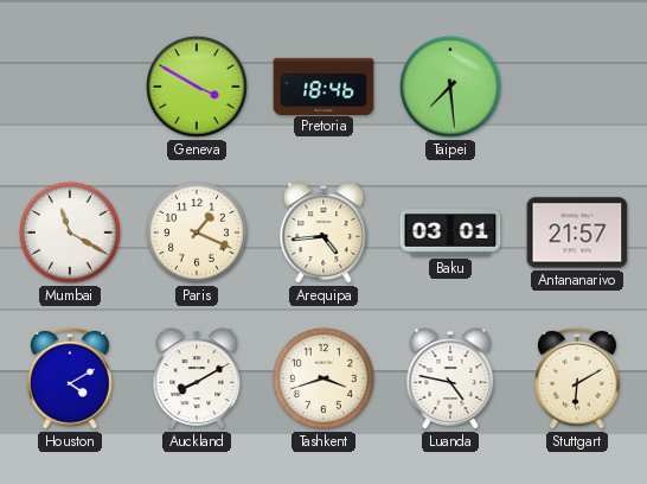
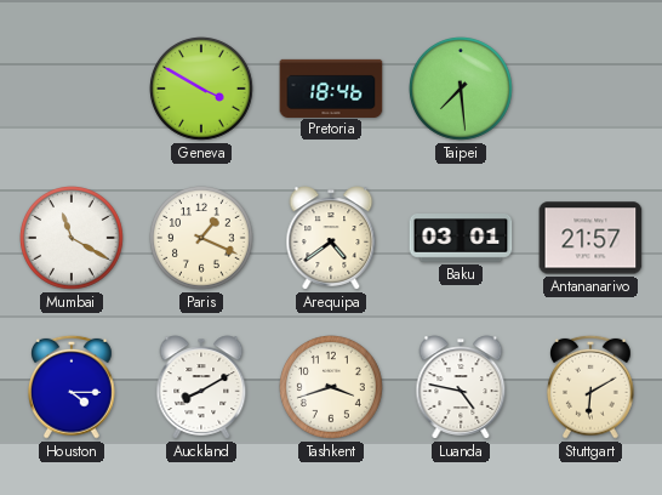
Arequipa: 4:44 -> 4:39
Houston: 4:10 -> 4:15
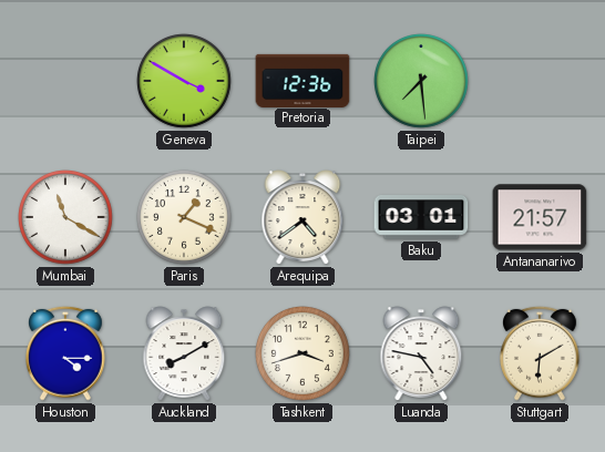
Pretoria: 18:46 -> 12:36
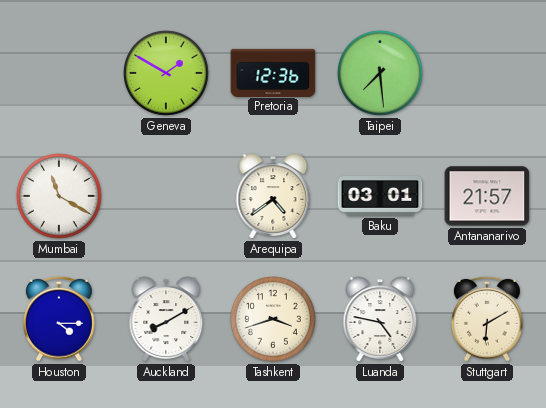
Geneva: 3:50 -> 1:50
Paris: 1:19 -> none
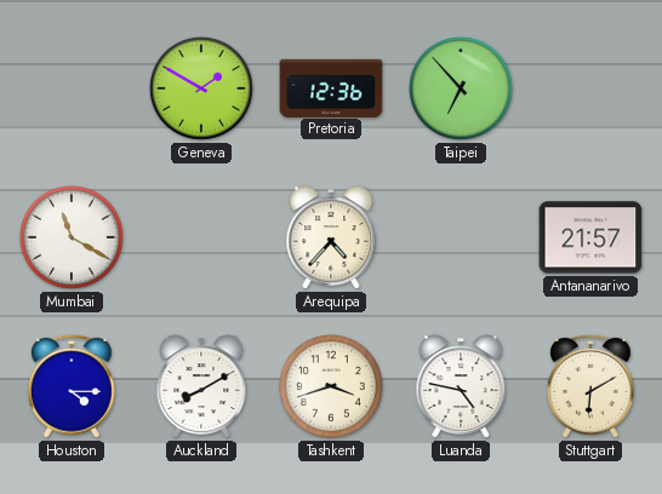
Taipei: 7:29 -> 6:53
Arequipa: 4:39 -> 4:37
Baku: 03:01 -> none
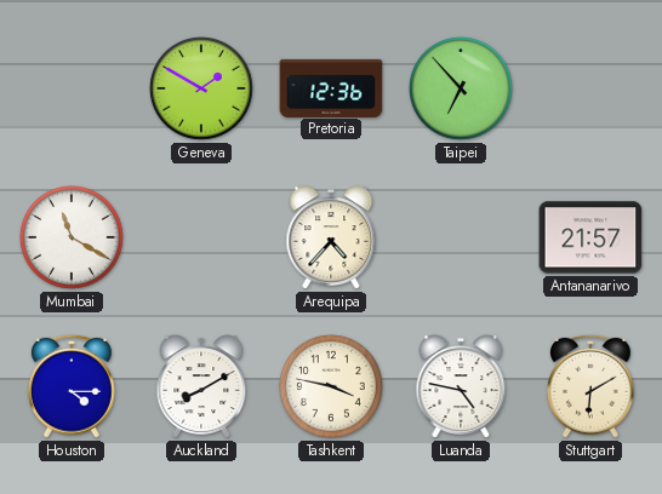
Tashkent: 3:42 -> 3:47
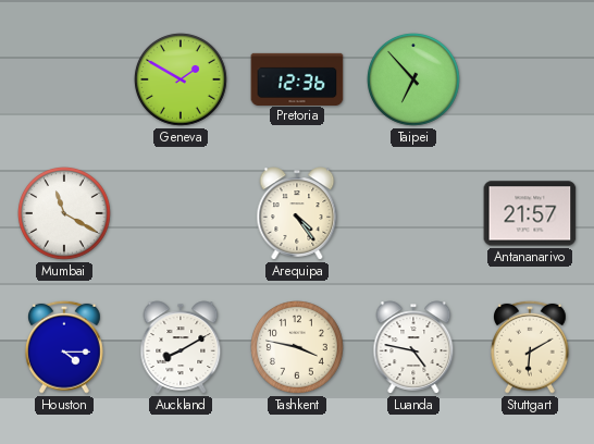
Arequipa: 4:37 -> 4:24
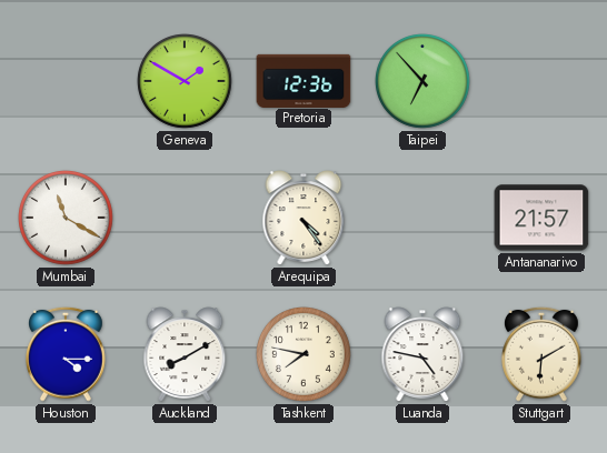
Tashkent: 3:47 -> 7:47
